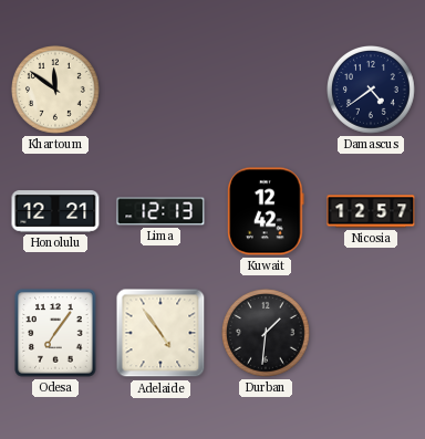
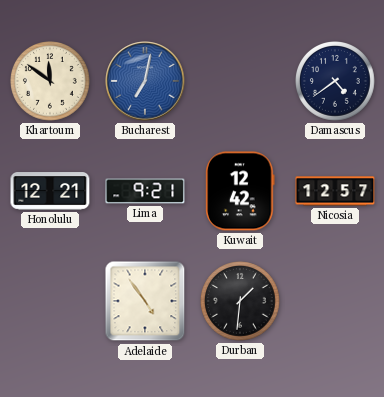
Bucharest: none -> 7:02
Lima: 12:13 -> 9:21
Odesa: 7:06 -> none
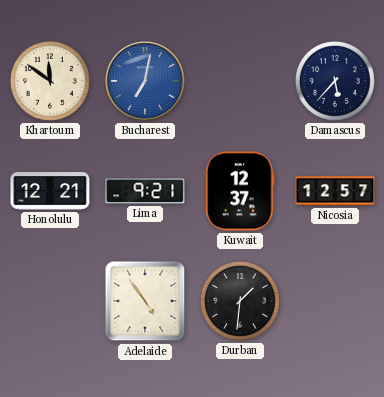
Damascus: 4:39 -> 5:37
Kuwait: 12:42 -> 12:37
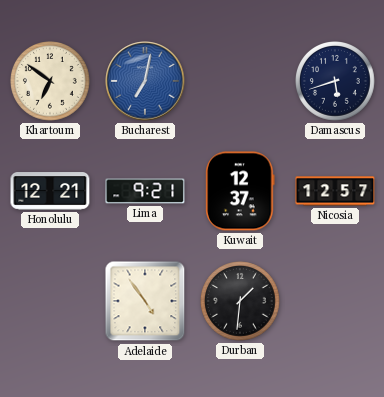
Khartoum: 11:51 -> 6:51
Damascus: 5:37 -> 5:42
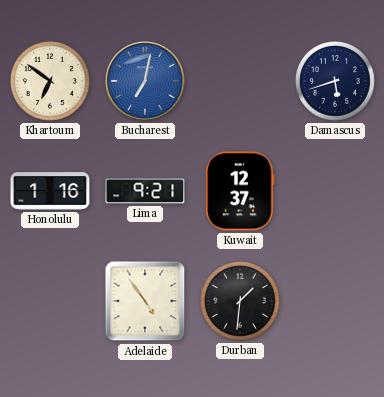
Honolulu: 12:21 -> 1:16
Nicosia: 12:57 -> none
